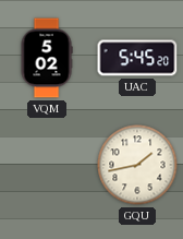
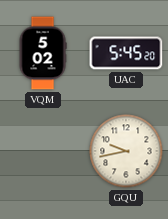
GQU: 1:43 -> 9:43
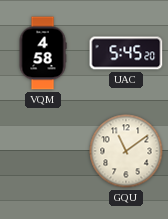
VQM: 5:02 -> 4:58
GQU: 9:43 -> 11:09
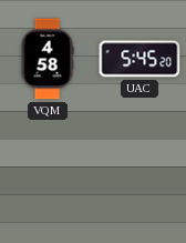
GQU: 11:09 -> none
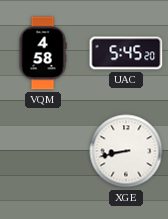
XGE: none -> 8:43
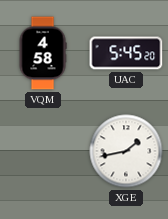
XGE: 8:43 -> 1:43
